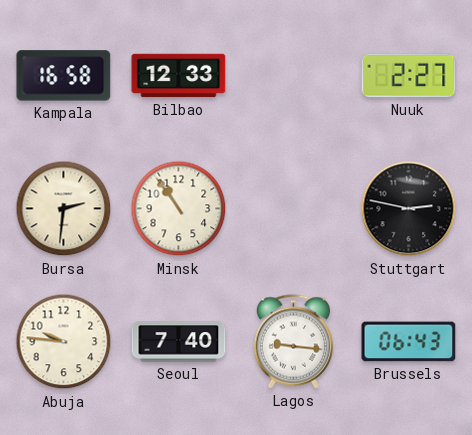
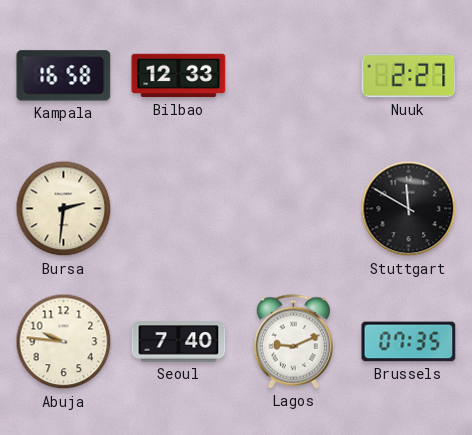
Minsk: 10:54 -> none
Stuttgart: 2:47 -> 11:50
Lagos: 9:16 -> 9:11
Brussels: 06:43 -> 07:35
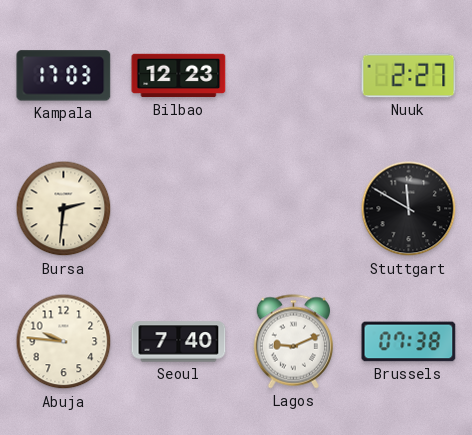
Kampala: 16:58 -> 17:03
Bilbao: 12:33 -> 12:23
Brussels: 07:35 -> 07:38
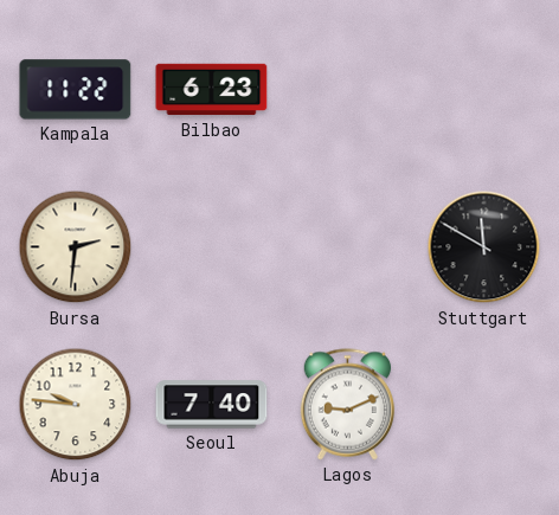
Kampala: 17:03 -> 11:22
Bilbao: 12:23 -> 6:23
Nuuk: 2:27 -> none
Brussels: 07:38 -> none
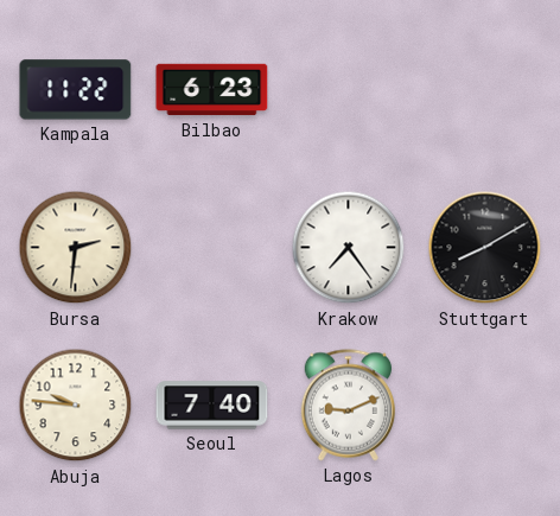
Krakow: none -> 7:24
Stuttgart: 11:50 -> 8:10
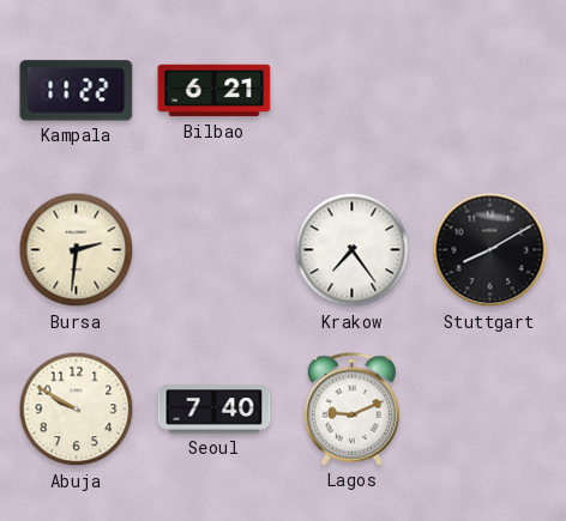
Bilbao: 6:23 -> 6:21
Abuja: 9:46 -> 9:50
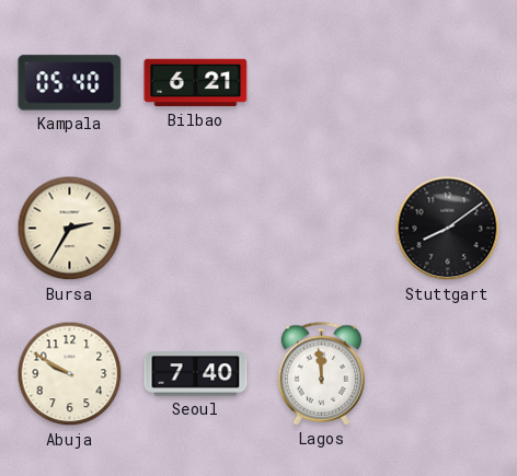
Kampala: 11:22 -> 05:40
Bursa: 2:31 -> 2:35
Krakow: 7:24 -> none
Stuttgart: 8:10 -> 8:09
Lagos: 9:11 -> 11:59
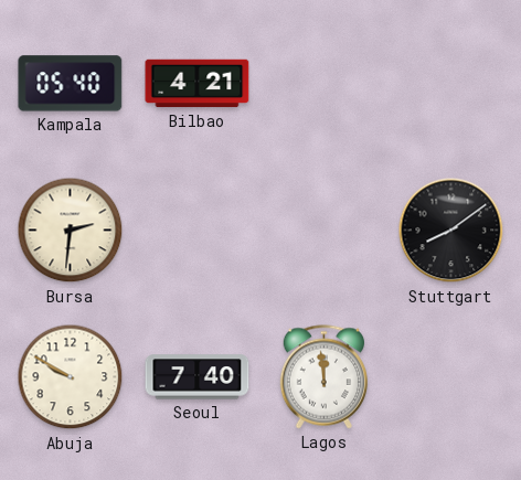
Bilbao: 6:21 -> 4:21
Bursa: 2:35 -> 2:31
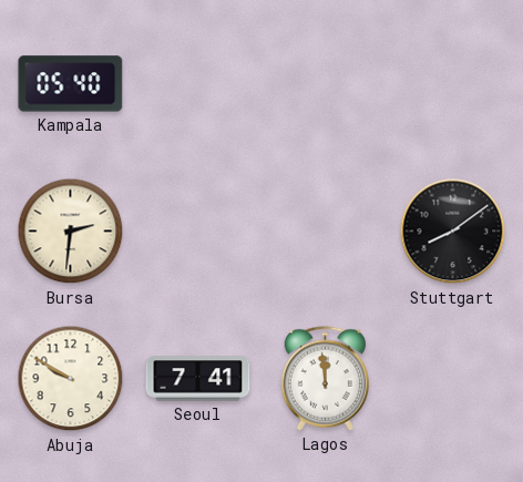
Bilbao: 4:21 -> none
Seoul: 7:40 -> 7:41
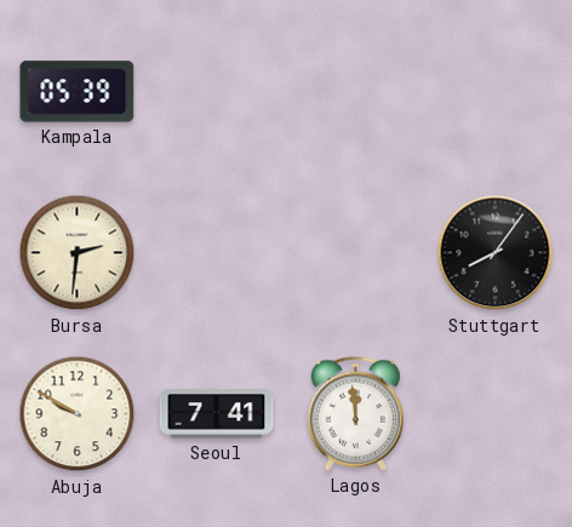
Kampala: 05:40 -> 05:39
Stuttgart: 8:09 -> 8:06
